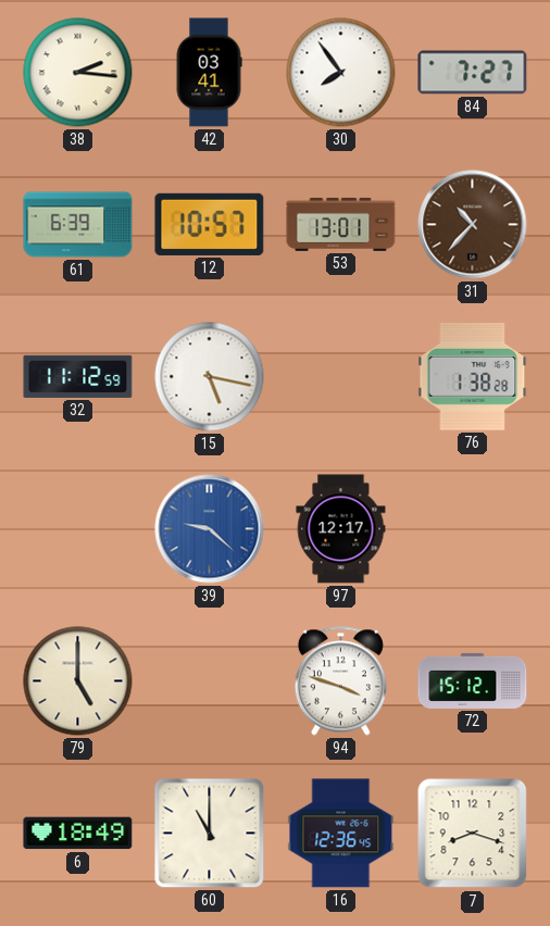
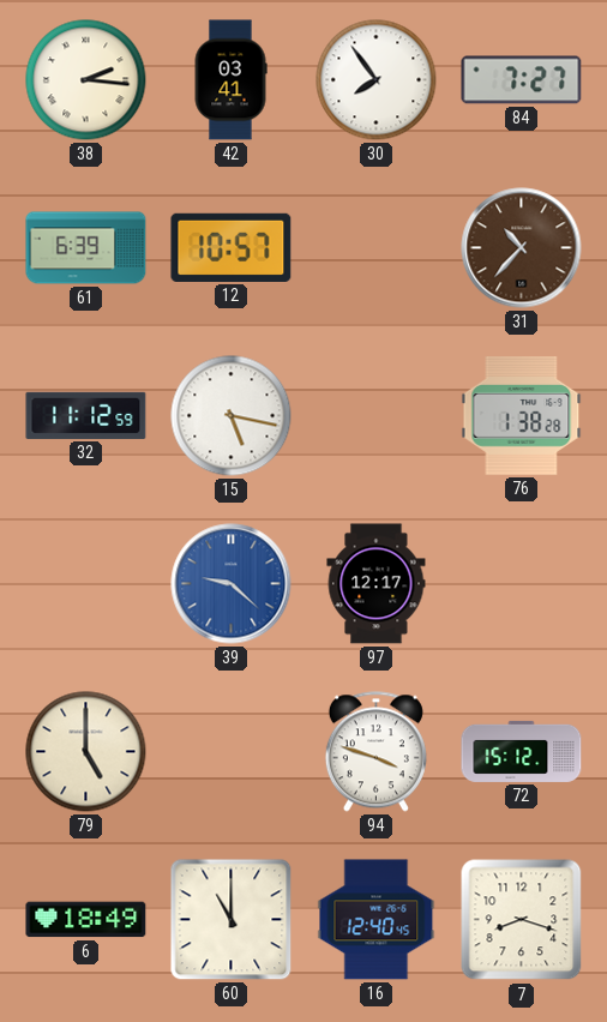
53: 13:01 -> none
16: 12:36 -> 12:40
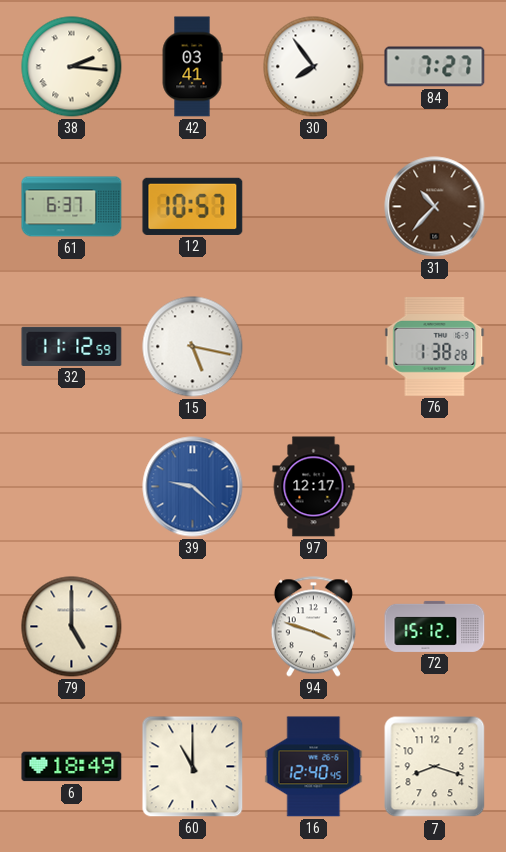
61: 6:39 -> 6:37
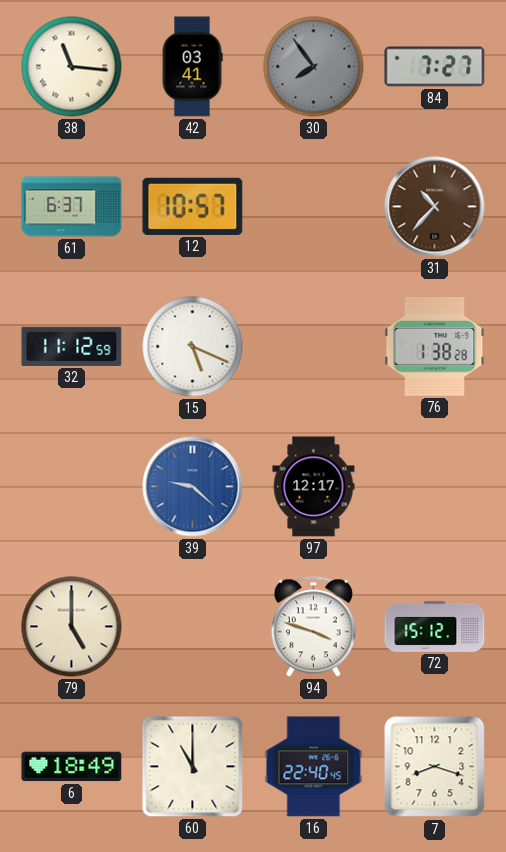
38: 2:16 -> 11:16
30 dial: white -> grey
15: 5:17 -> 5:19
16: 12:40 -> 22:40
